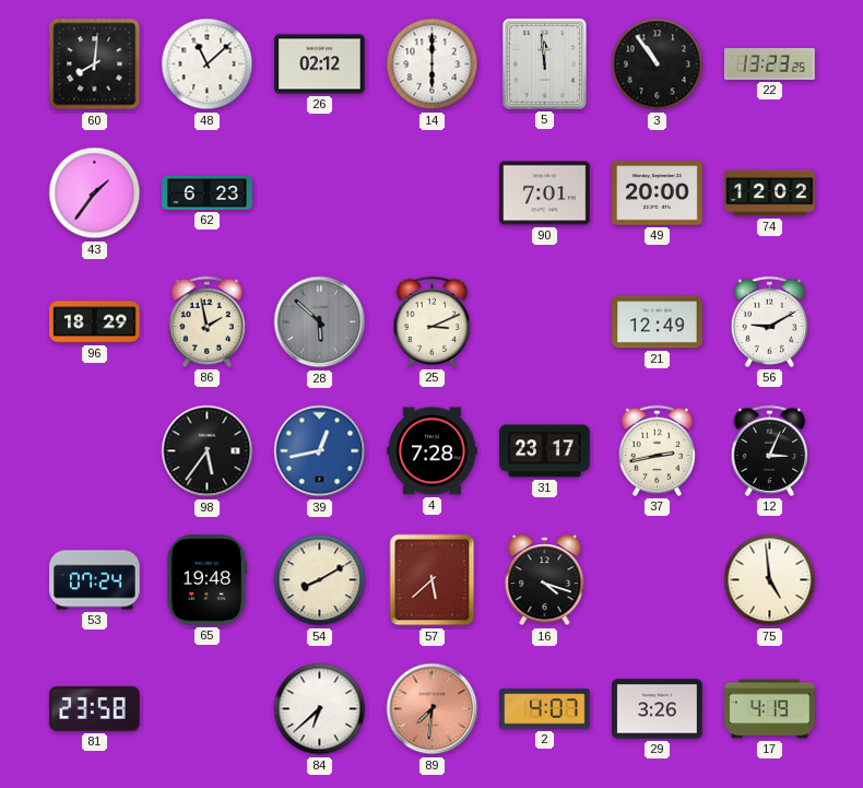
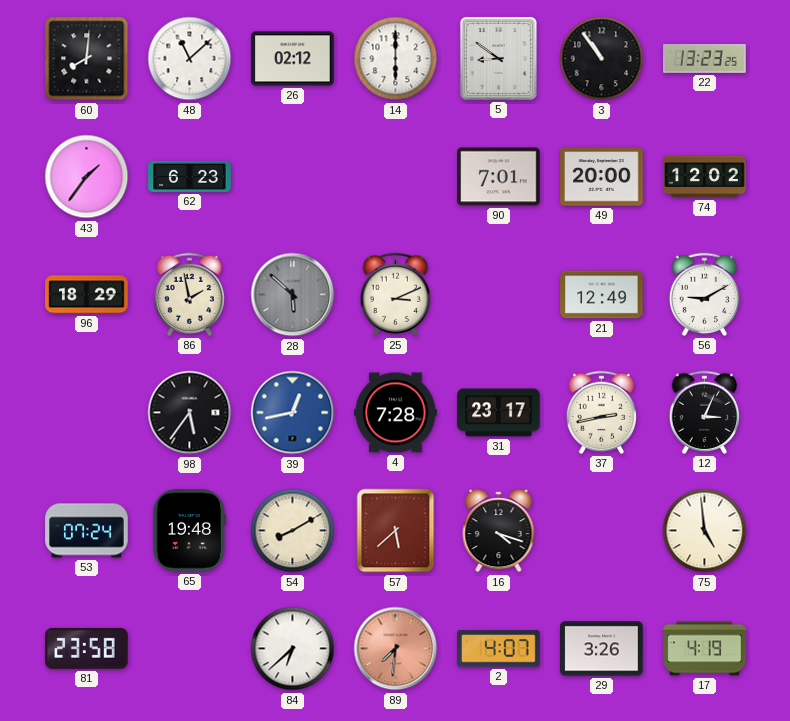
5: 11:59 -> 8:51
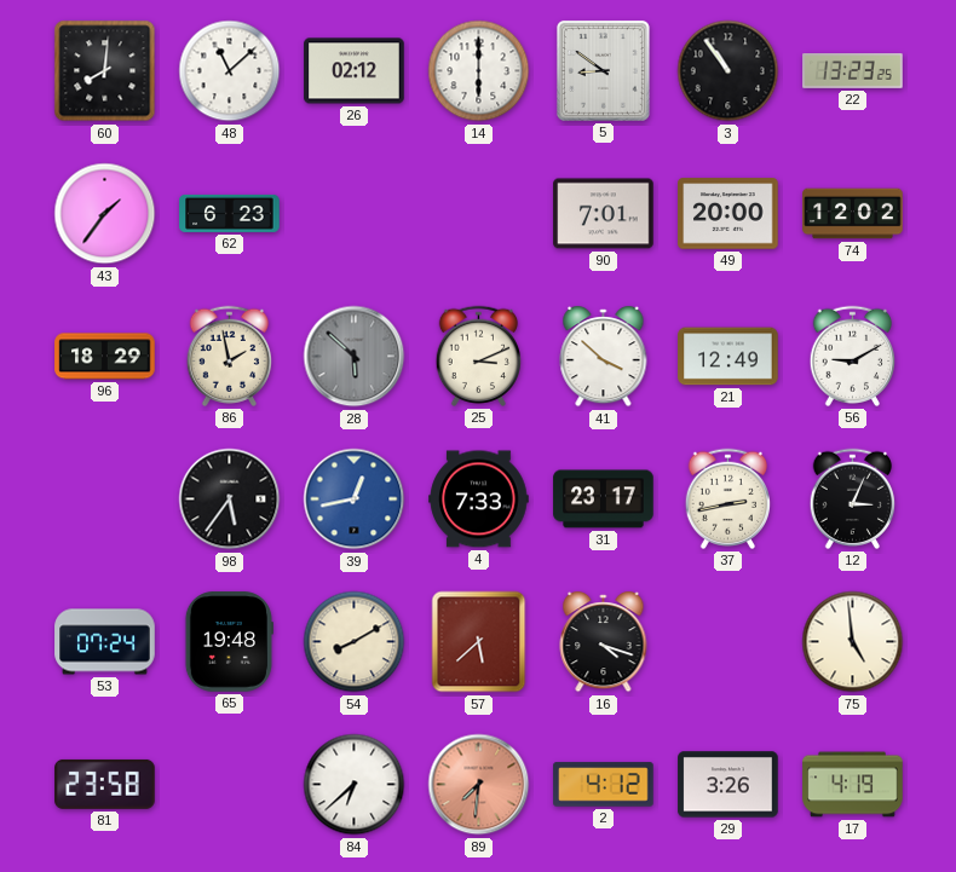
41: none -> 3:52
4: 7:28 -> 7:33
2: 4:07 -> 4:12
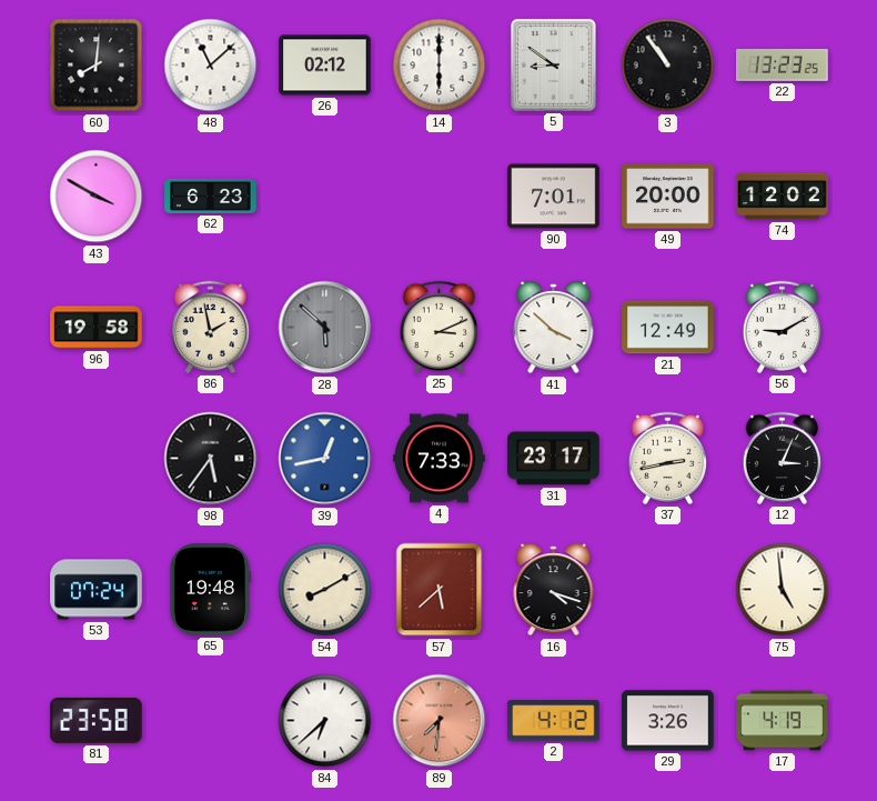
43: 1:36 -> 3:50
96: 18:29 -> 19:58
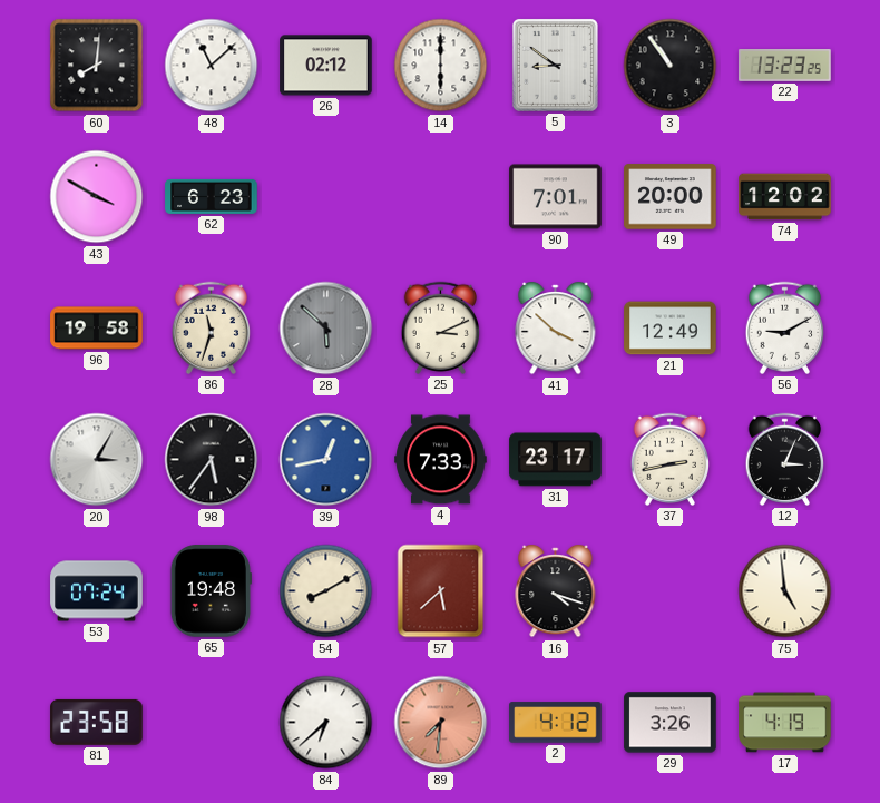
86: 1:58 -> 11:33
20: none -> 3:05
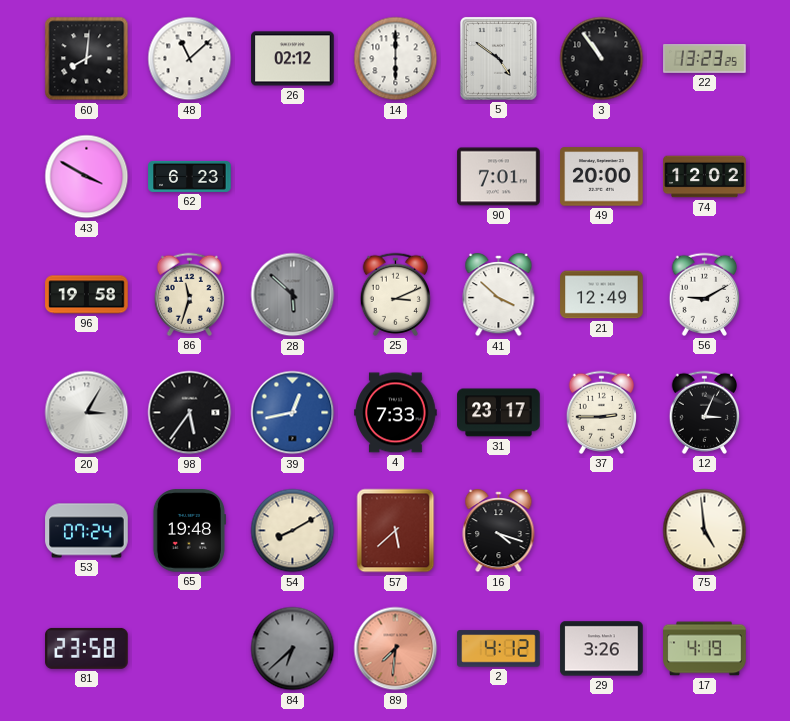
5: 8:51 -> 4:51
37: 2:43 -> 2:45
84 dial: white -> grey
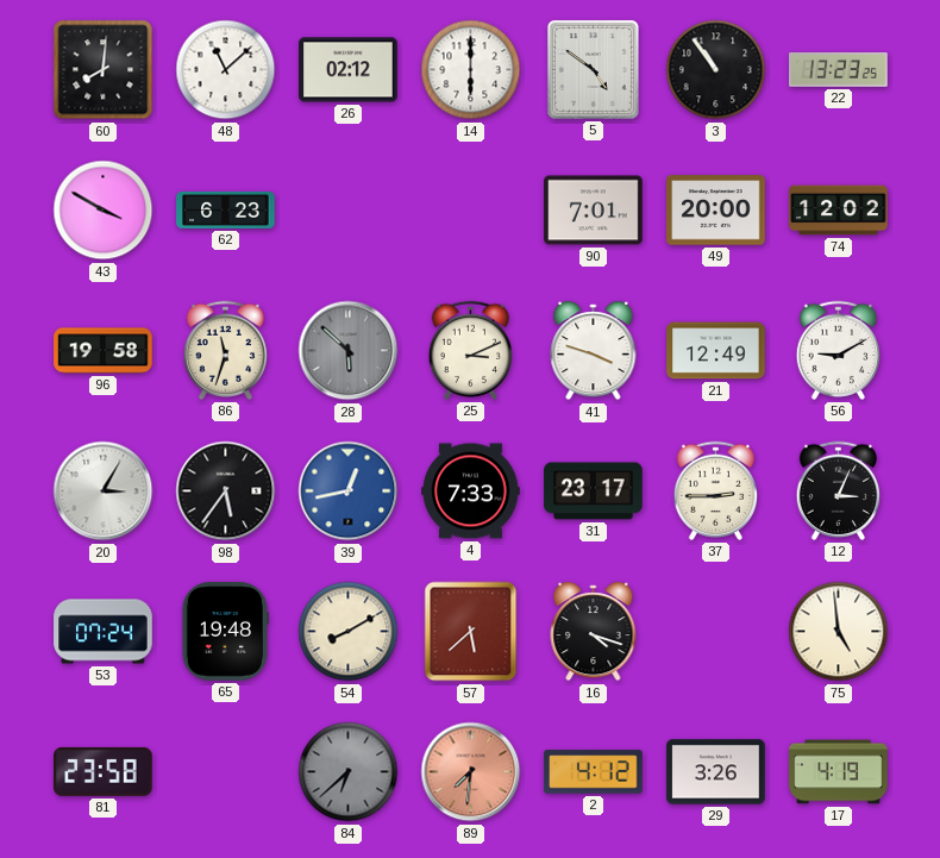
41: 3:52 -> 3:48
